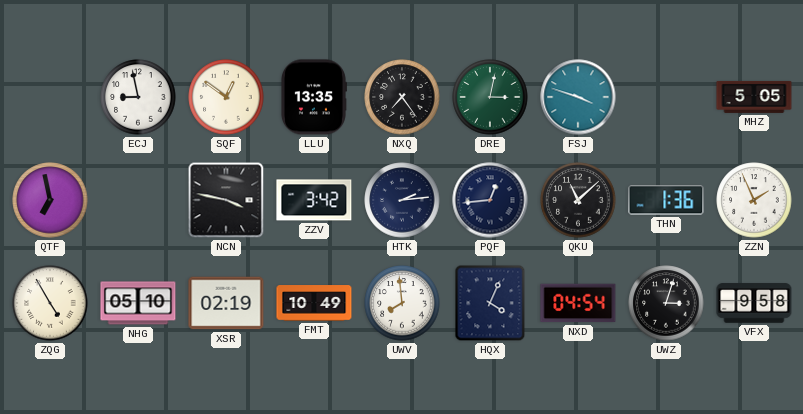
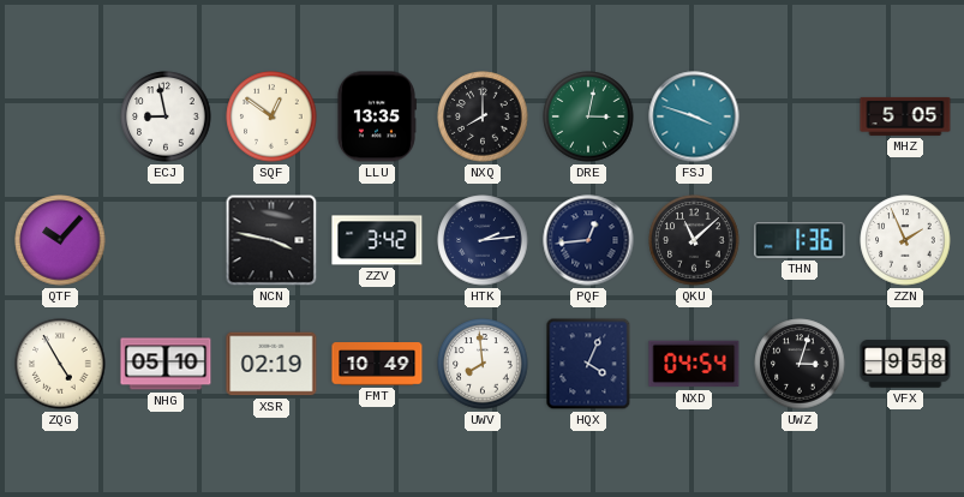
NXQ: 7:24 -> 8:00
QTF: 6:58 -> 10:07
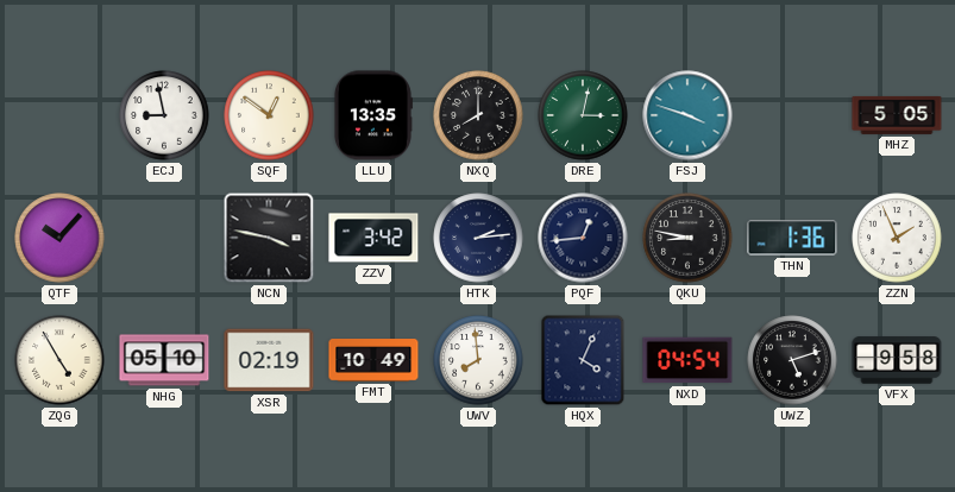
QKU: 11:08 -> 8:47
UWZ: 3:03 -> 5:12
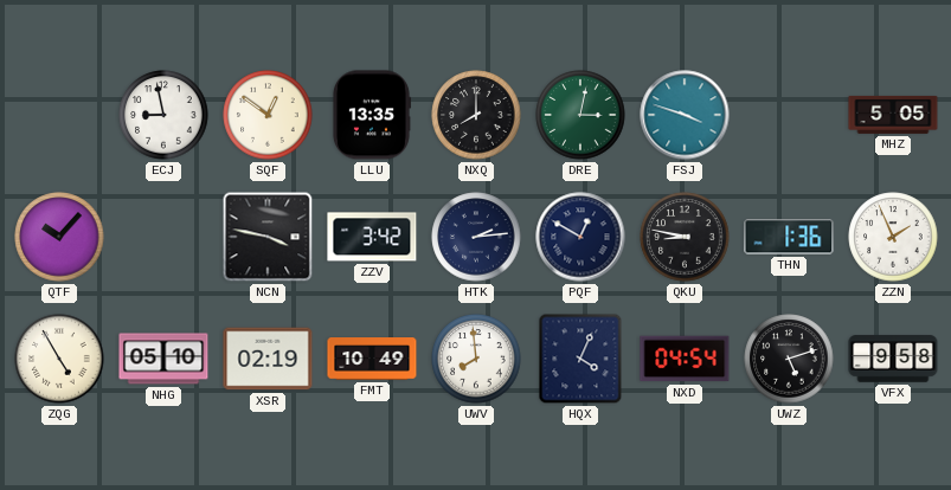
PQF: 12:44 -> 12:50
